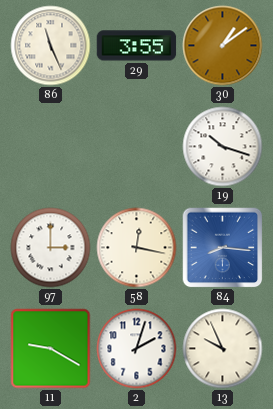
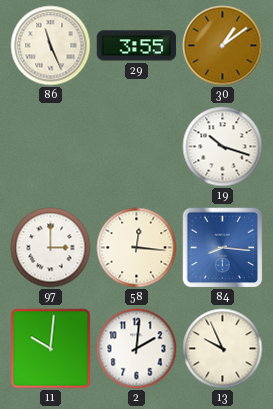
58: 12:17 -> 12:16
11: 9:20 -> 10:01
2: 2:03 -> 2:01
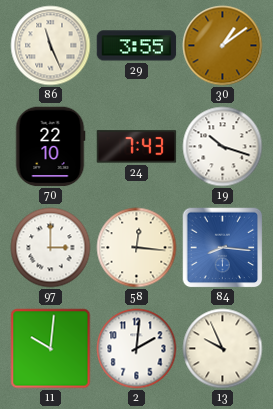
70: none -> 22:10
24: none -> 7:43
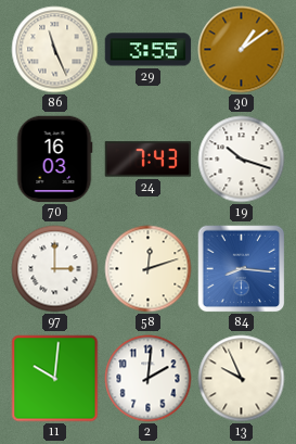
70: 22:10 -> 16:03
58: 12:16 -> 12:12
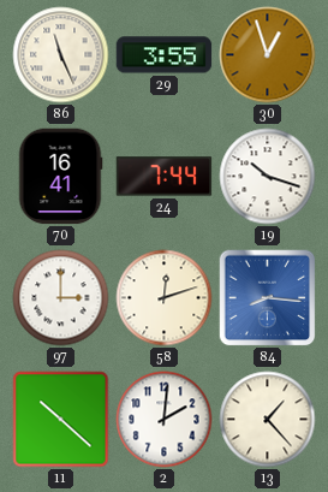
30: 1:09 -> 12:57
70: 16:03 -> 16:41
24: 7:43 -> 7:44
11: 10:01 -> 10:22
13: 9:56 -> 1:23
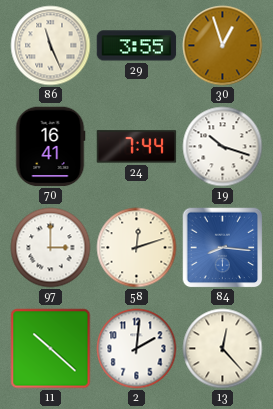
13: 1:23 -> 12:23
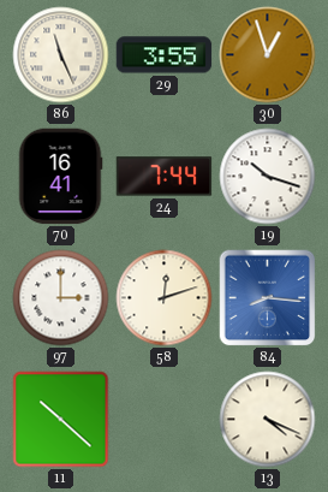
2: 2:01 -> none
13: 12:23 -> 4:19
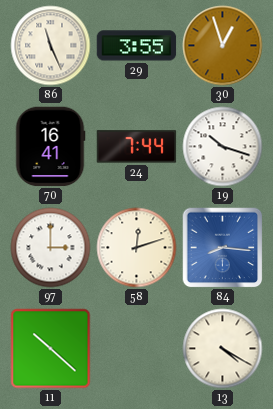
13: 4:19 -> 4:20
